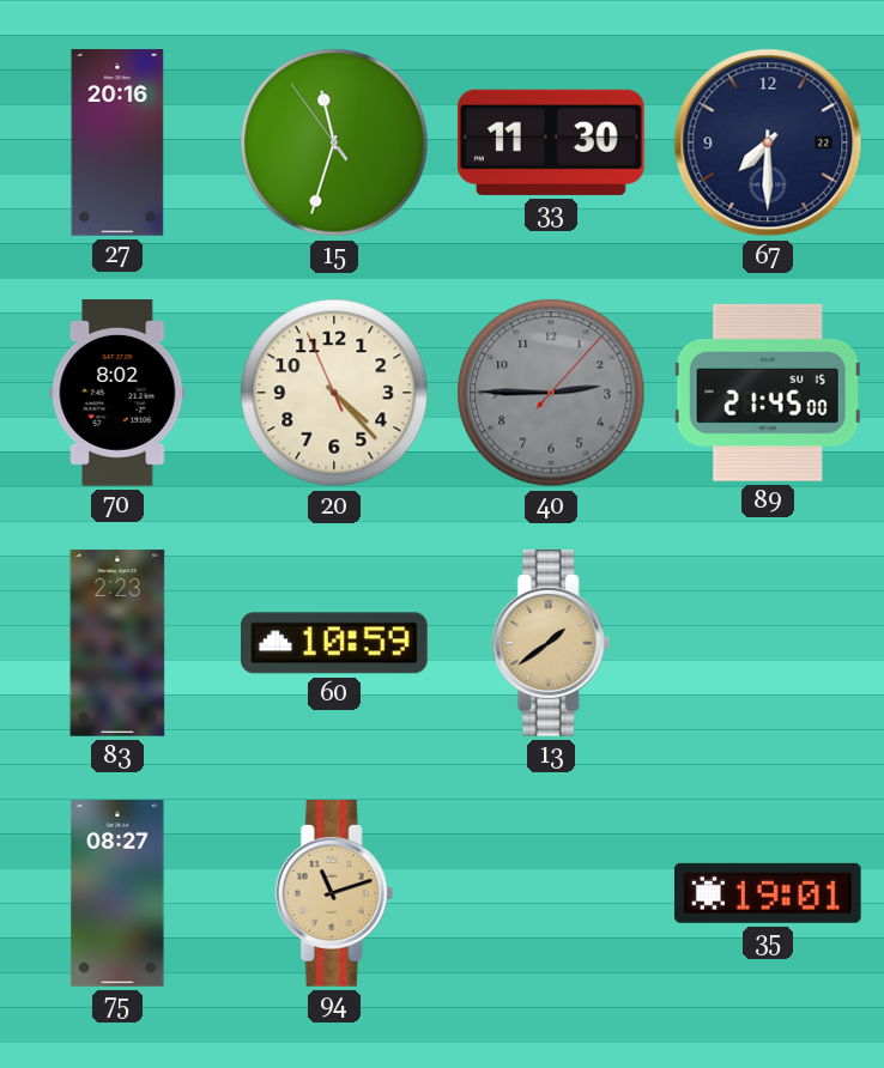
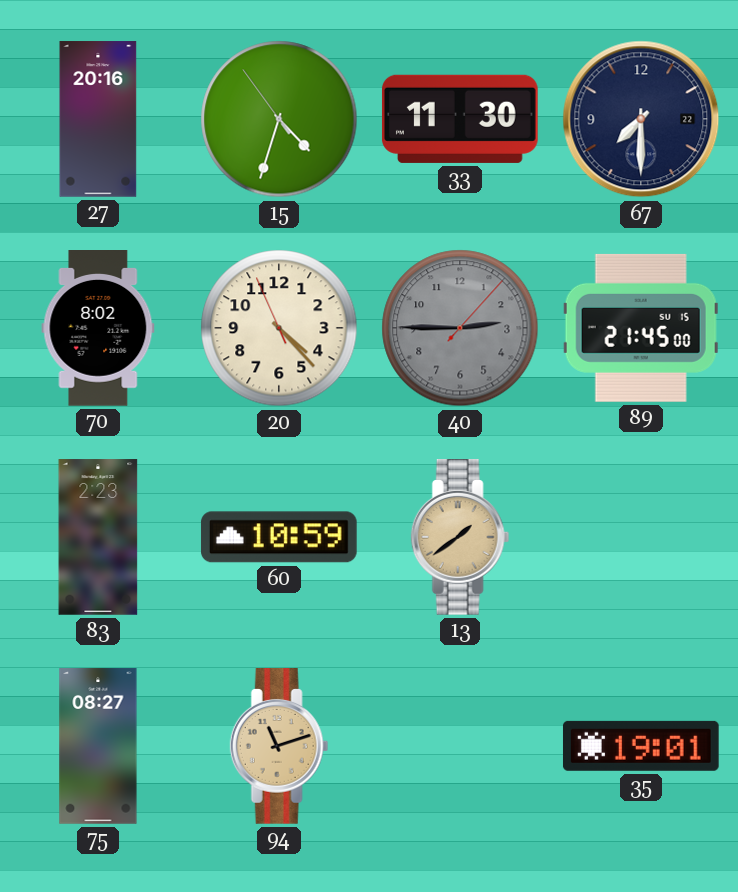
15: 11:32 -> 4:32
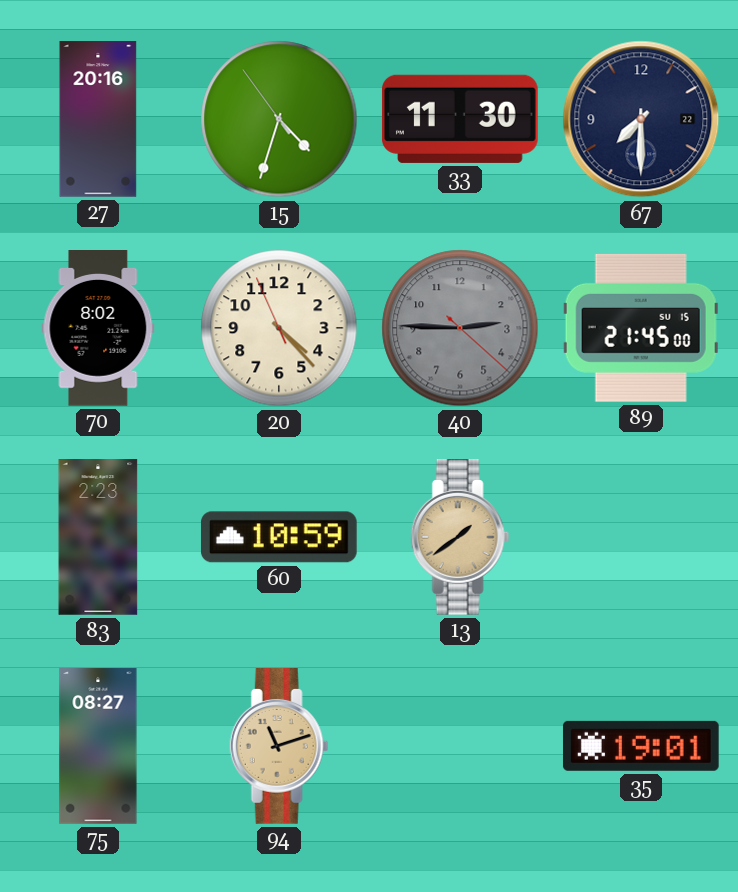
40: 2:45:07 -> 2:45:22
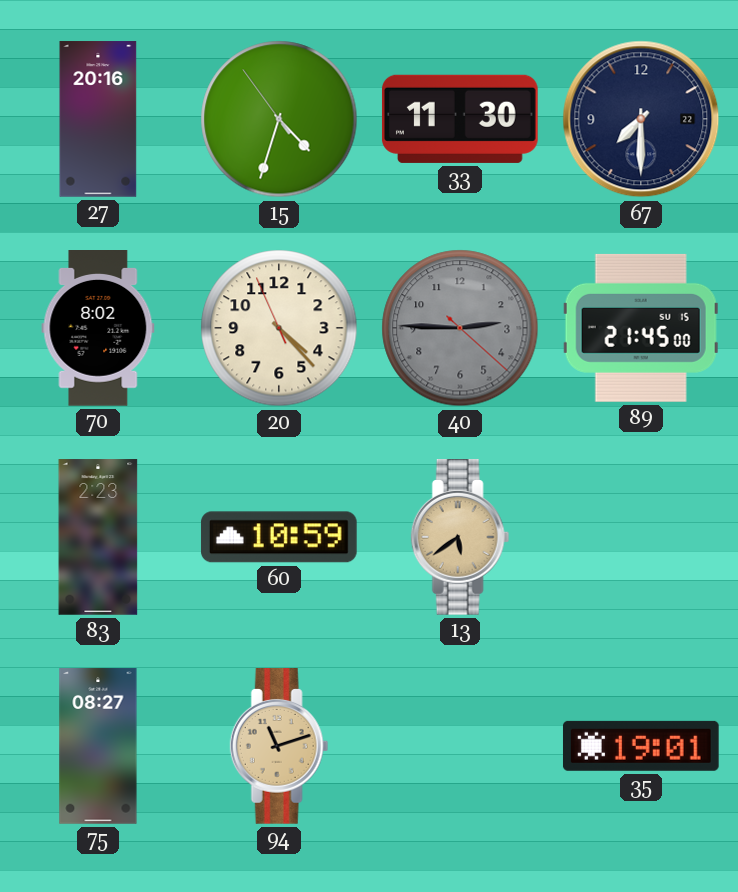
13: 1:39 -> 5:39
